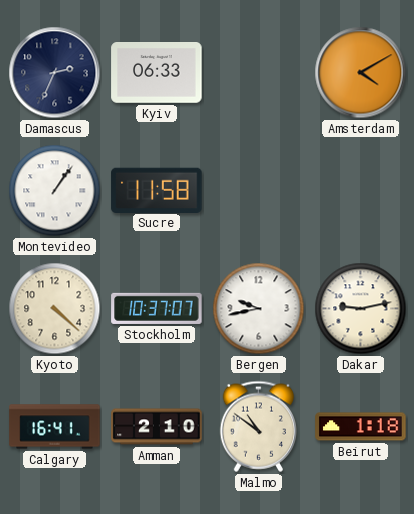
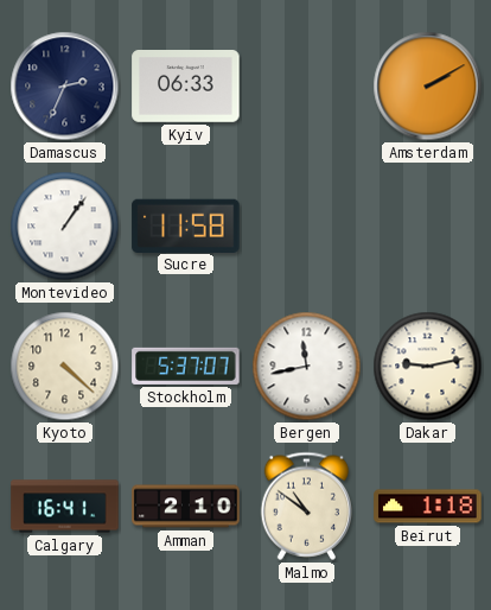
Amsterdam: 4:10 -> 2:10
Stockholm: 10:37 -> 5:37
Bergen: 9:43 -> 11:43
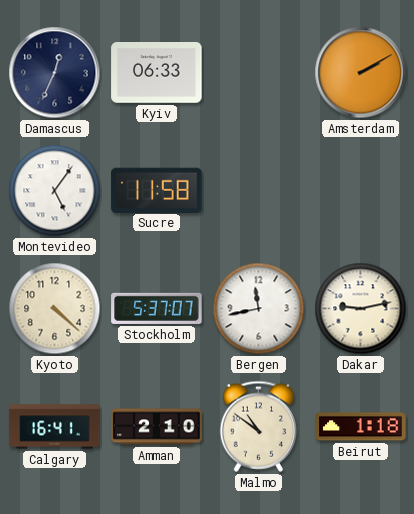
Damascus: 2:34 -> 12:34
Montevideo: 1:06 -> 5:06
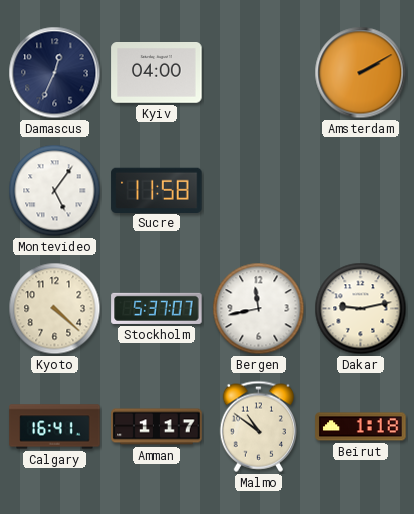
Kyiv: 06:33 -> 04:00
Amman: 2:10 -> 1:17
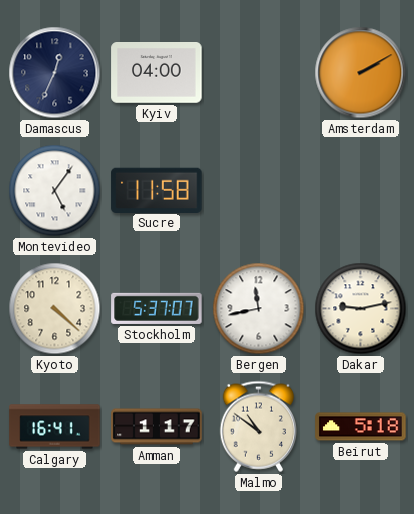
Beirut: 1:18 -> 5:18
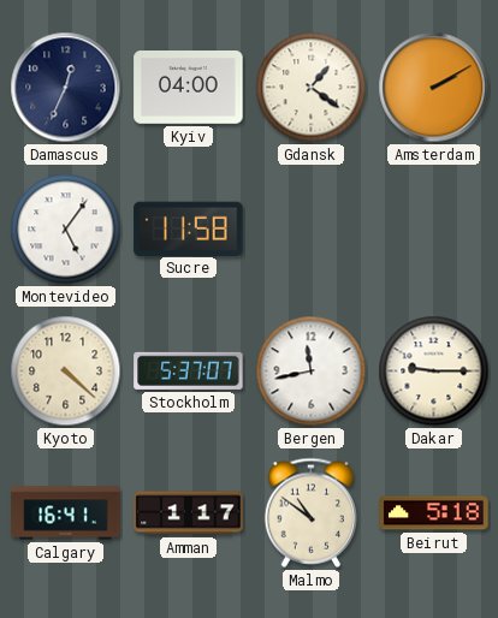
Gdansk: none -> 1:21
Dakar: 9:13 -> 9:15
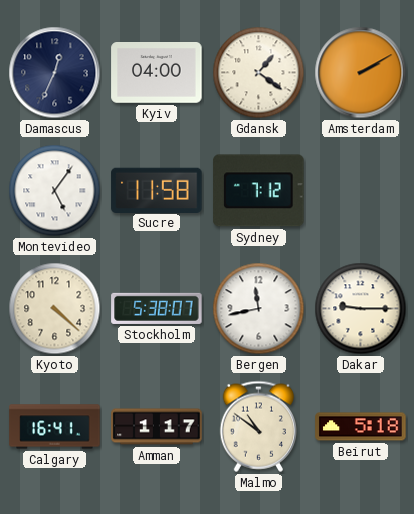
Sydney: none -> 7:12
Stockholm: 5:37 -> 5:38
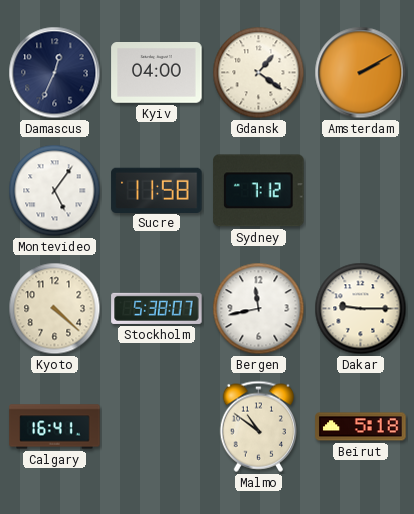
Amman: 1:17 -> none
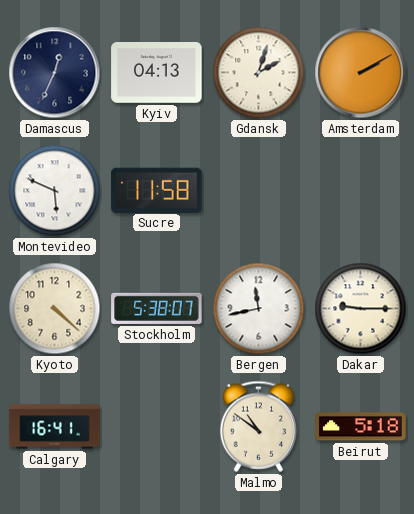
Kyiv: 04:00 -> 04:13
Gdansk: 1:21 -> 2:03
Montevideo: 5:06 -> 5:49
Sydney: 7:12 -> none
